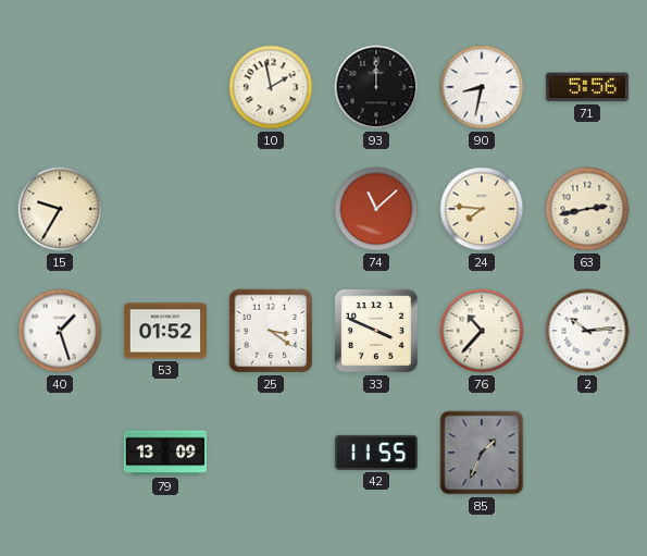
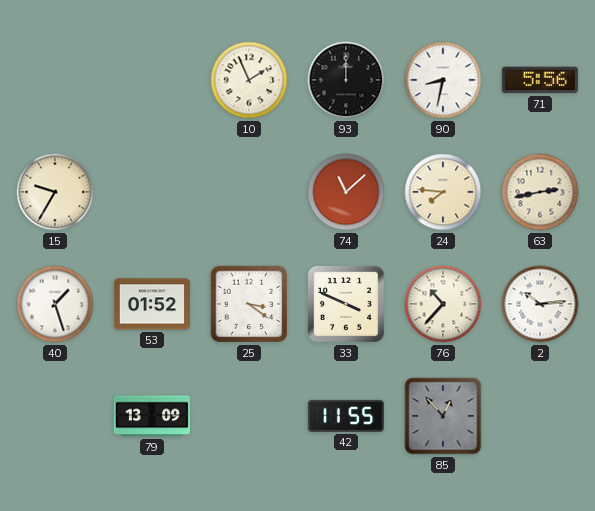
10: 1:58 -> 1:56
85: 1:34 -> 12:53
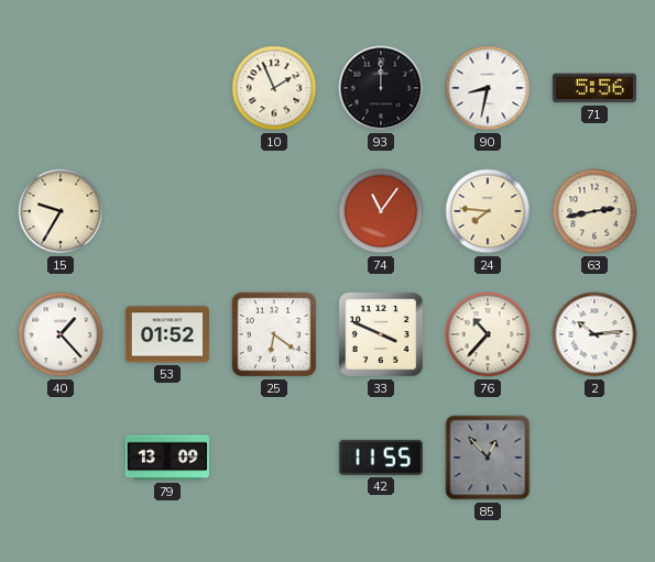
74: 11:08 -> 11:06
40: 1:27 -> 1:23
25: 3:21 -> 6:21
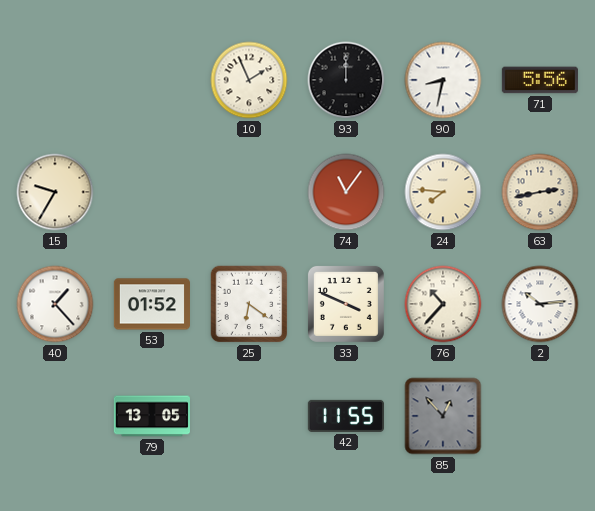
79: 13:09 -> 13:05
